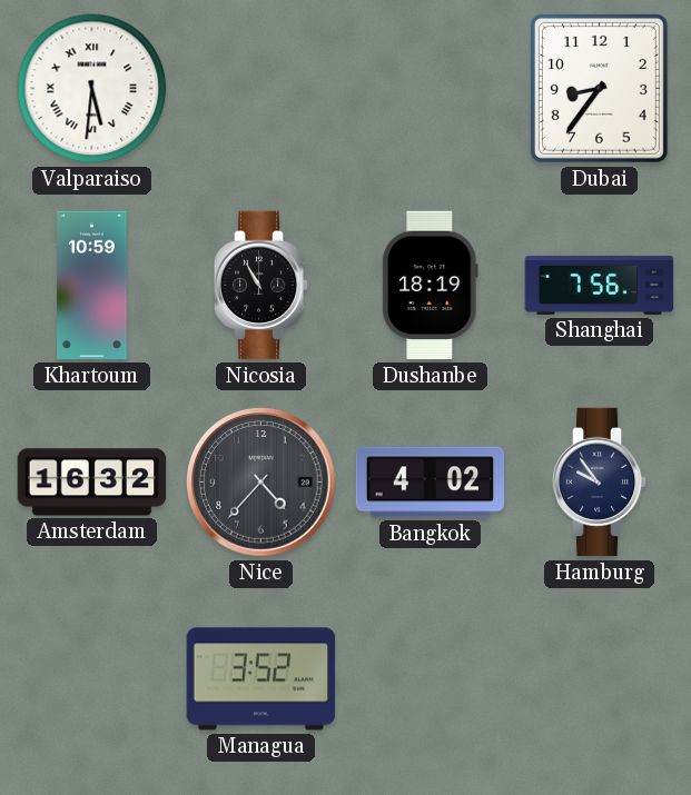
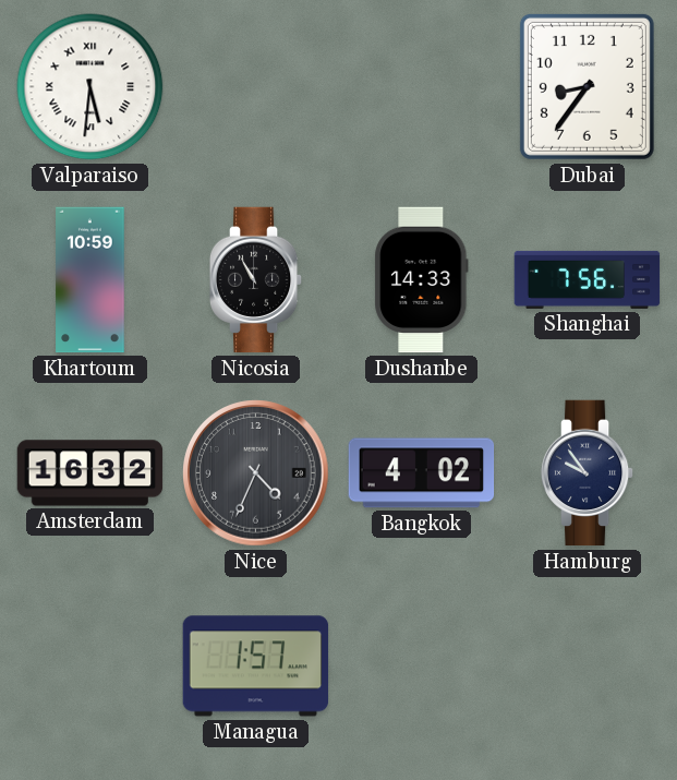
Dushanbe: 18:19 -> 14:33
Nice: 4:37 -> 4:34
Managua: 3:52 -> 1:57
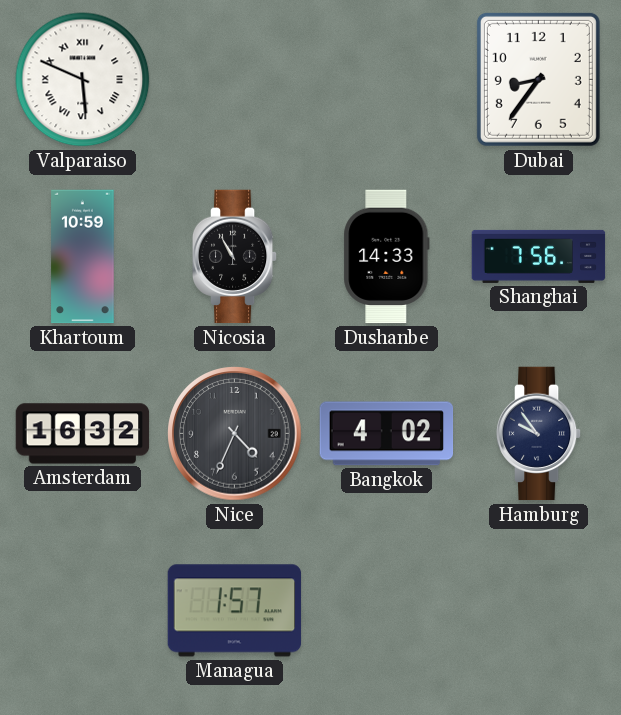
Valparaiso: 5:31 -> 5:49
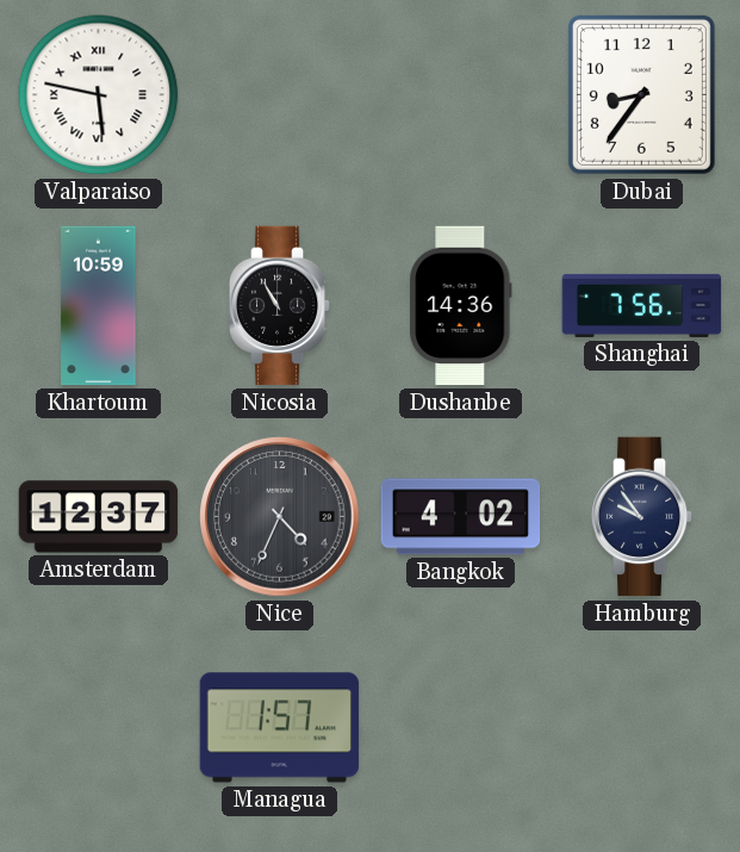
Valparaiso: 5:49 -> 5:47
Dushanbe: 14:33 -> 14:36
Amsterdam: 16:32 -> 12:37
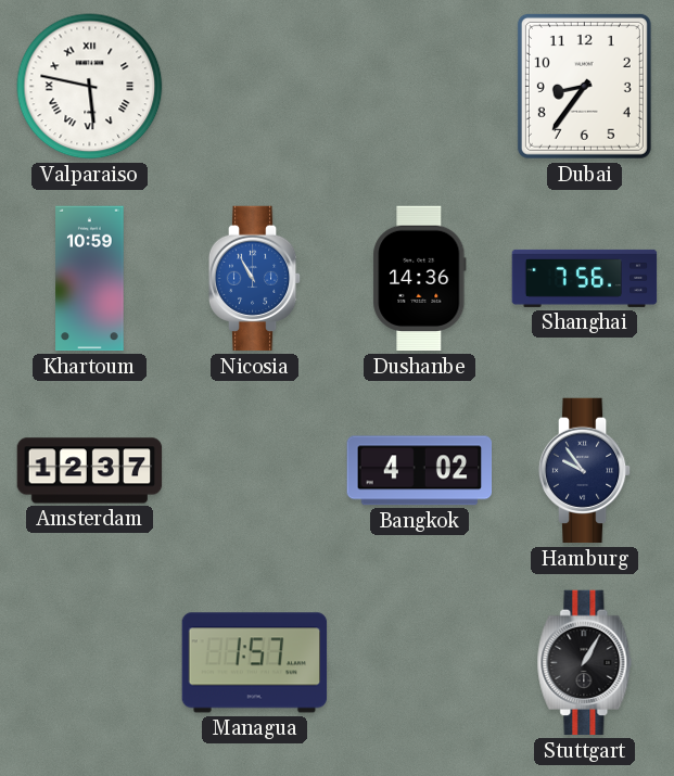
Nicosia dial: black -> blue
Nice: 4:34 -> none
Stuttgart: none -> 1:05
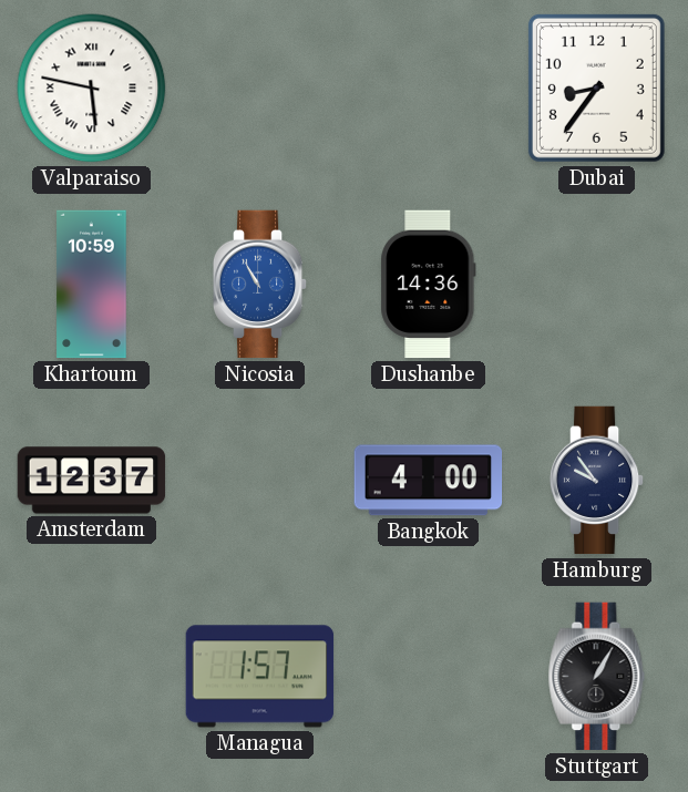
Shanghai: 7:56 -> none
Bangkok: 4:02 -> 4:00
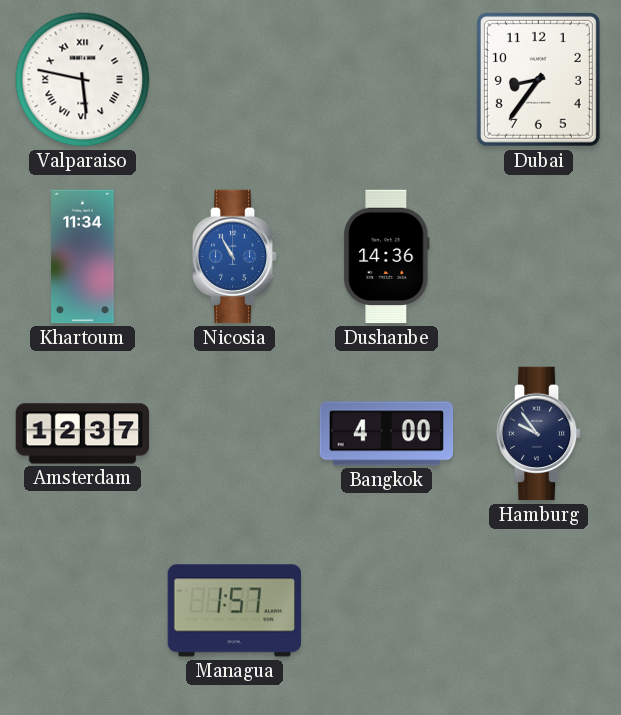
Khartoum: 10:59 -> 11:34
Stuttgart: 1:05 -> none
